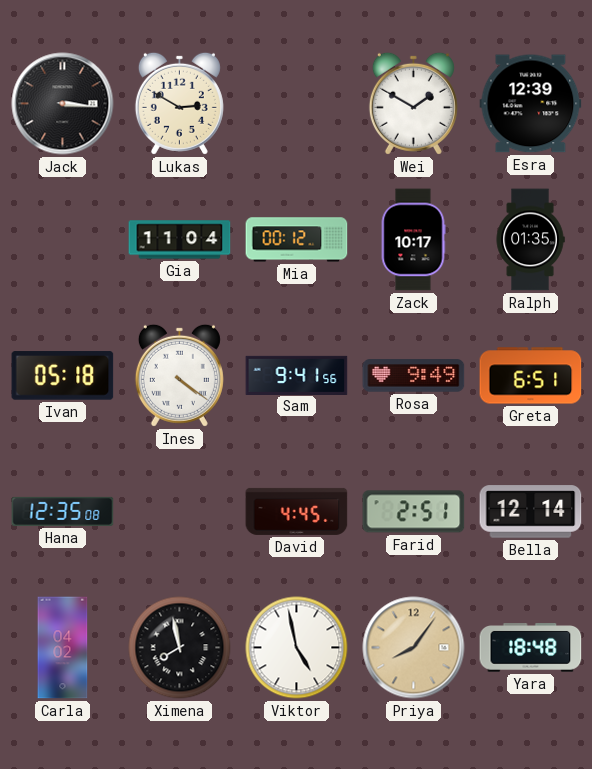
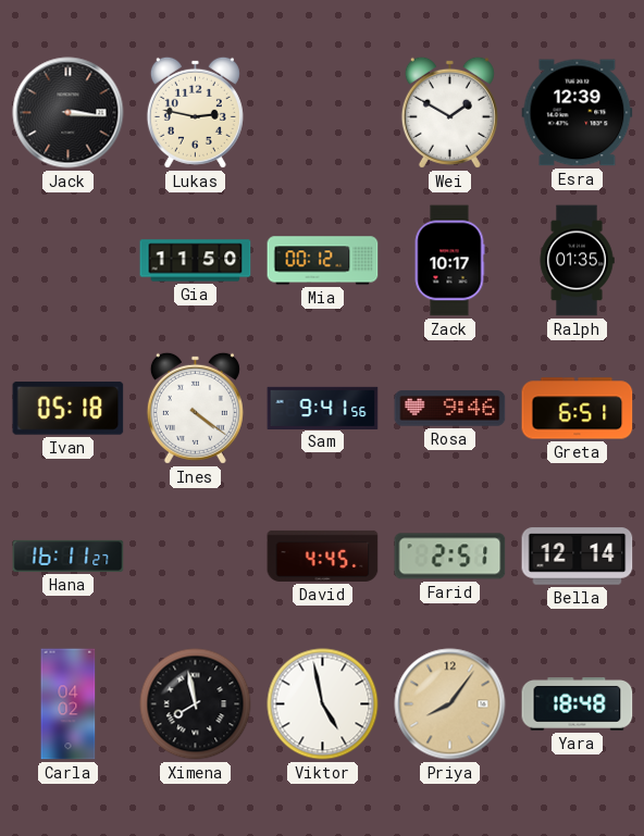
Lukas: 2:50 -> 2:47
Gia: 11:04 -> 11:50
Rosa: 9:49 -> 9:46
Hana: 12:35 -> 16:11
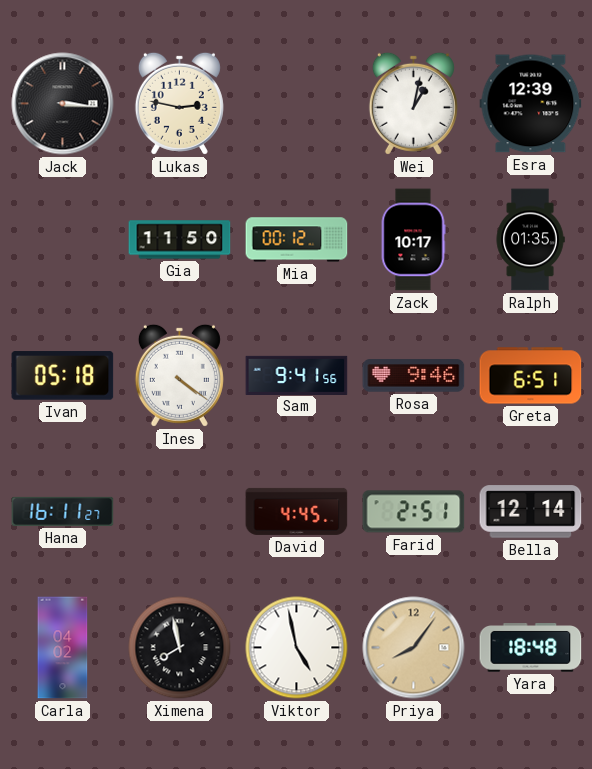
Wei: 1:50 -> 1:02
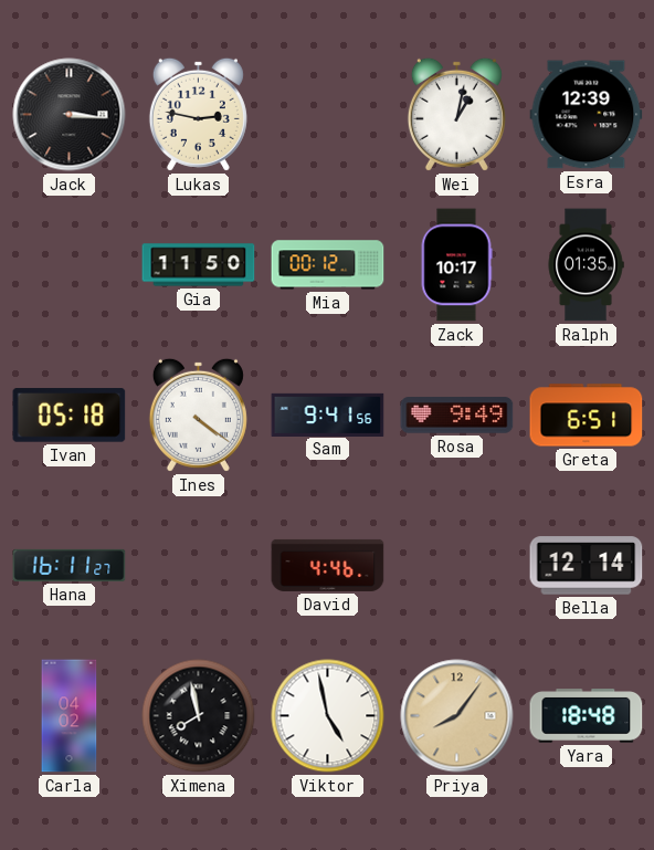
Rosa: 9:46 -> 9:49
David: 4:45 -> 4:46
Farid: 2:51 -> none
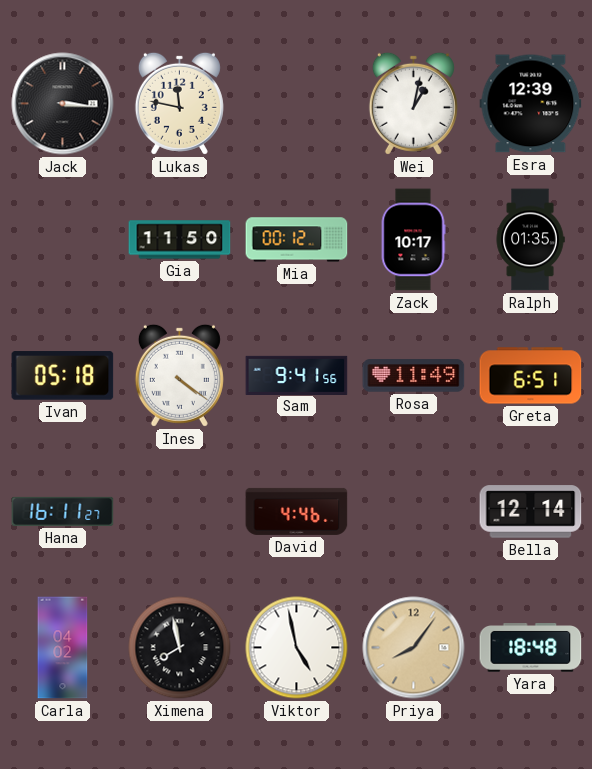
Lukas: 2:47 -> 11:47
Rosa: 9:49 -> 11:49
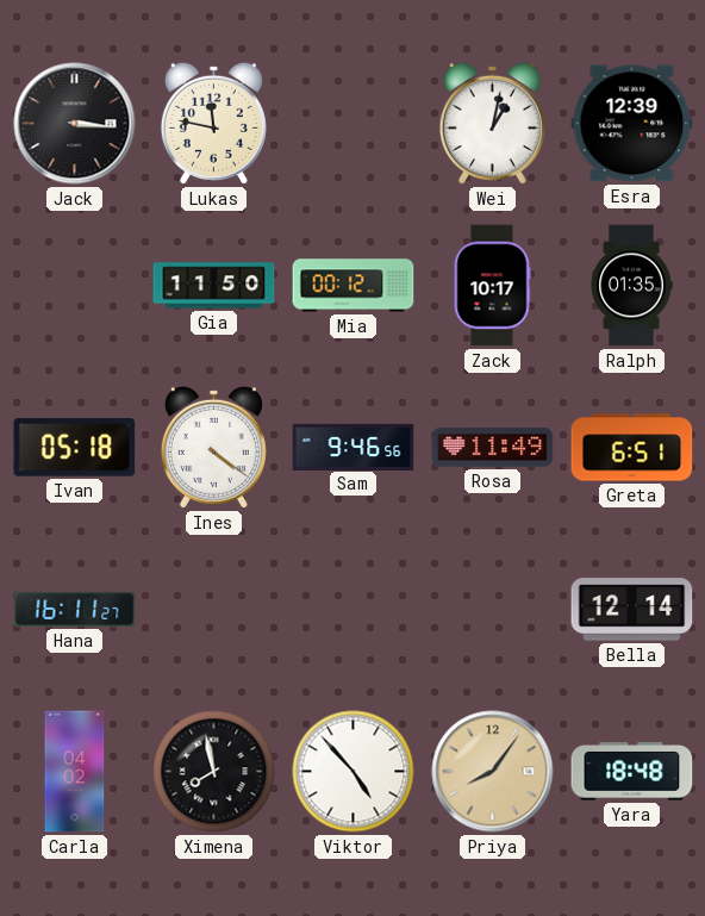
Sam: 9:41 -> 9:46
David: 4:46 -> none
Viktor: 4:58 -> 4:53
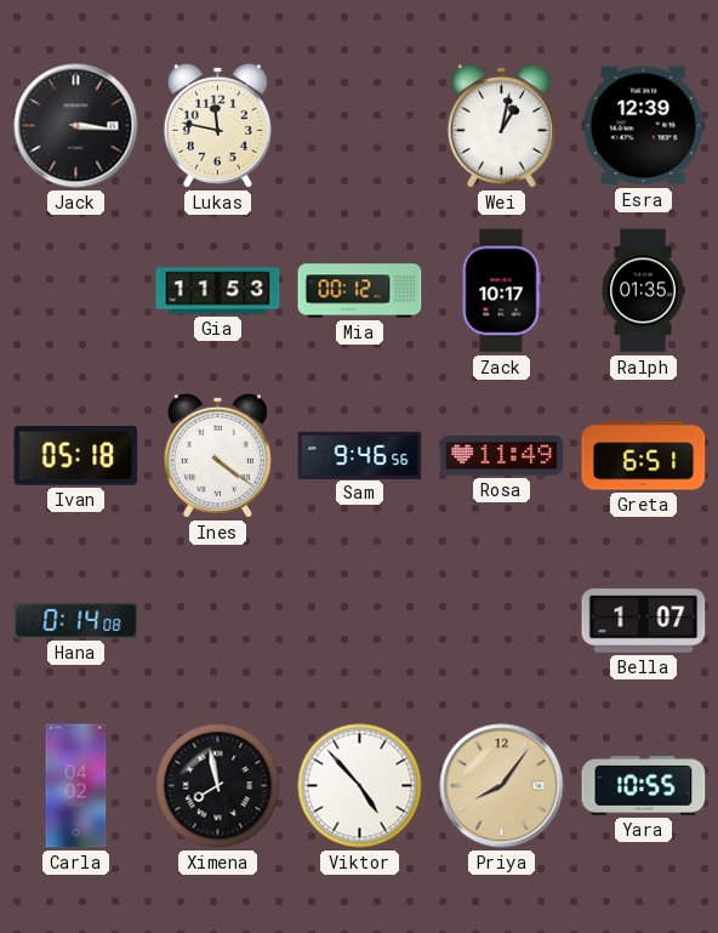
Gia: 11:50 -> 11:53
Hana: 16:11 -> 0:14
Bella: 12:14 -> 1:07
Yara: 18:48 -> 10:55
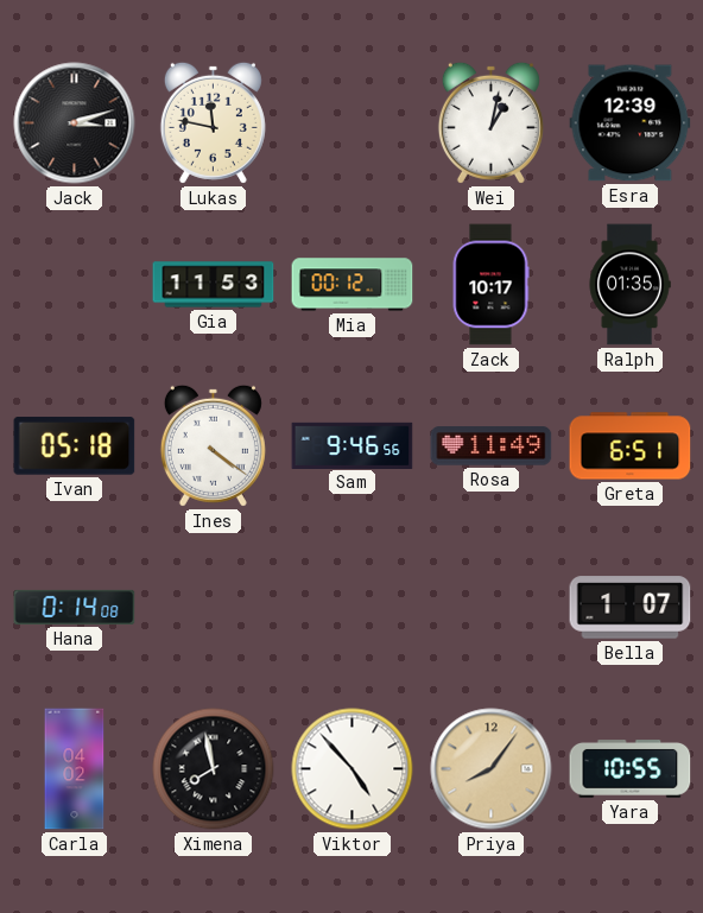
Jack: 3:16 -> 3:12
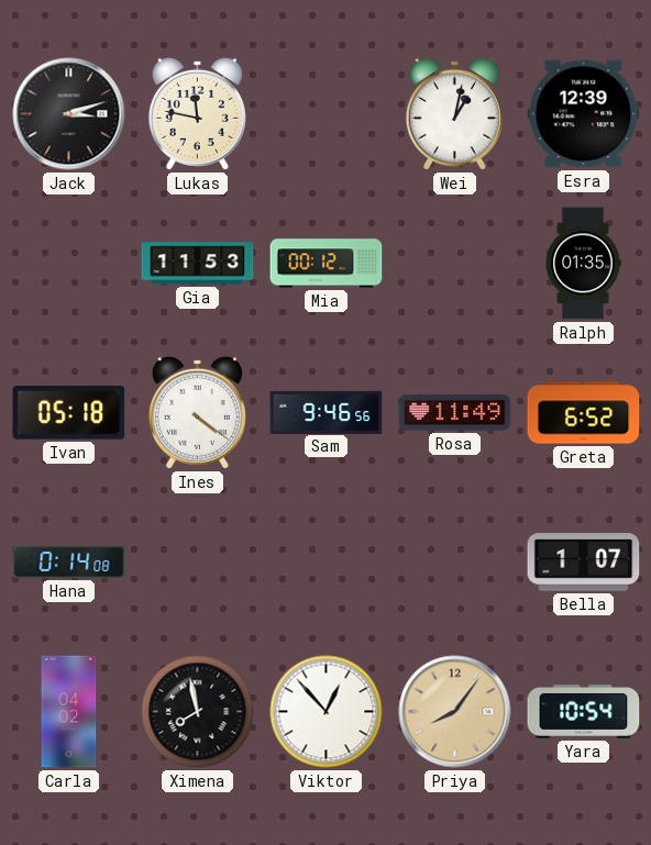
Zack: 10:17 -> none
Greta: 6:51 -> 6:52
Viktor: 4:53 -> 12:53
Yara: 10:55 -> 10:54
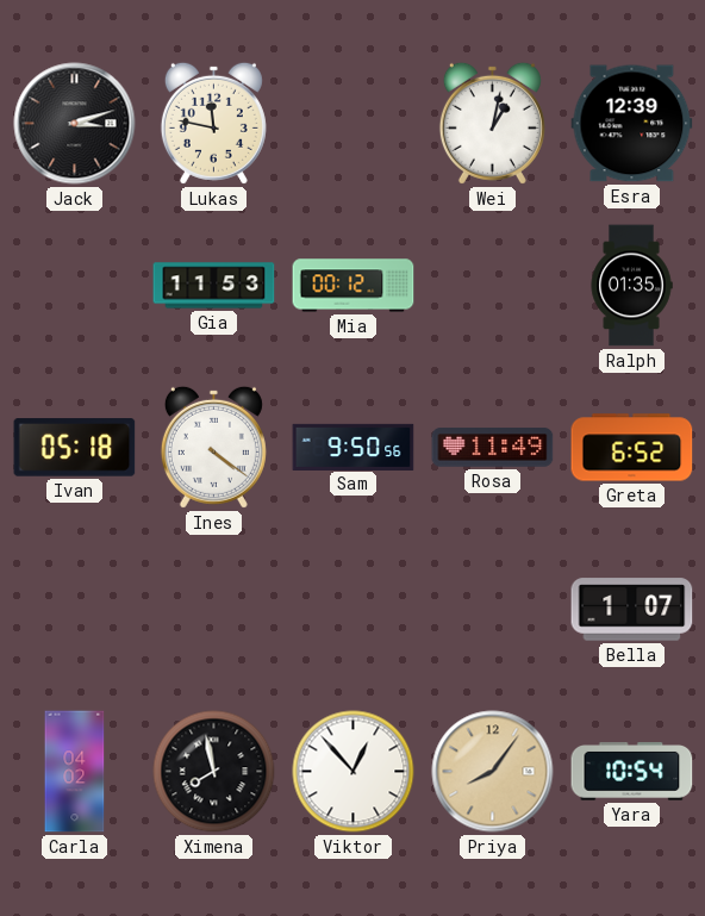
Sam: 9:46 -> 9:50
Hana: 0:14 -> none
